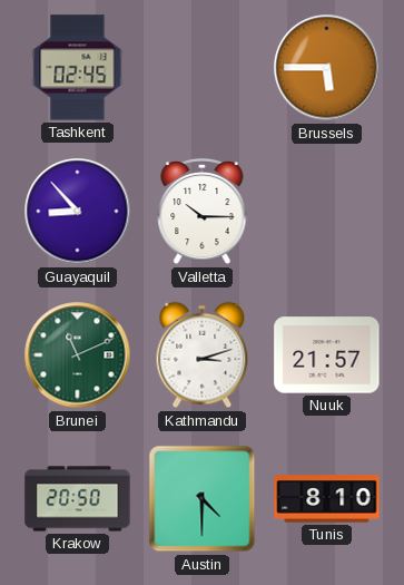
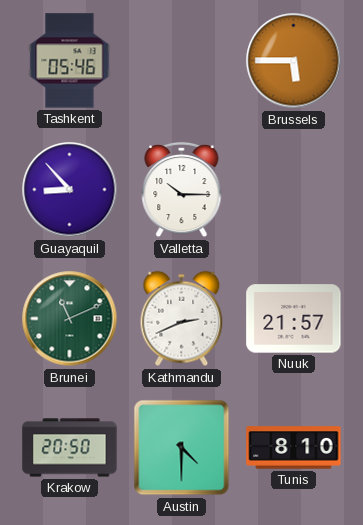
Tashkent: 02:45 -> 05:46
Kathmandu: 3:12 -> 2:41
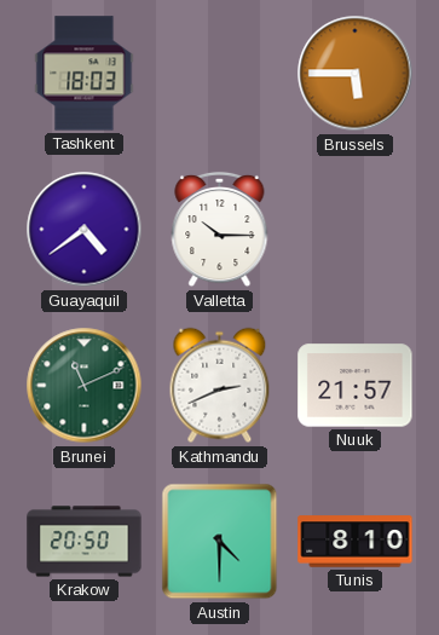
Tashkent: 05:46 -> 18:03
Guayaquil: 8:53 -> 4:39
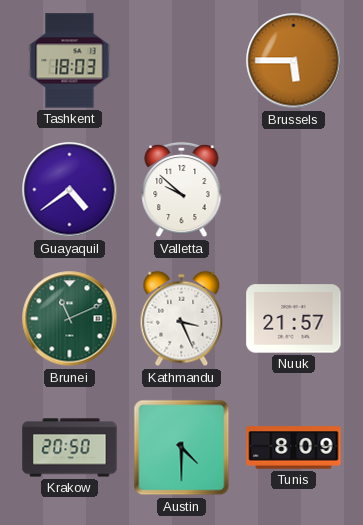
Valletta: 10:15 -> 9:52
Kathmandu: 2:41 -> 3:26
Tunis: 8:10 -> 8:09
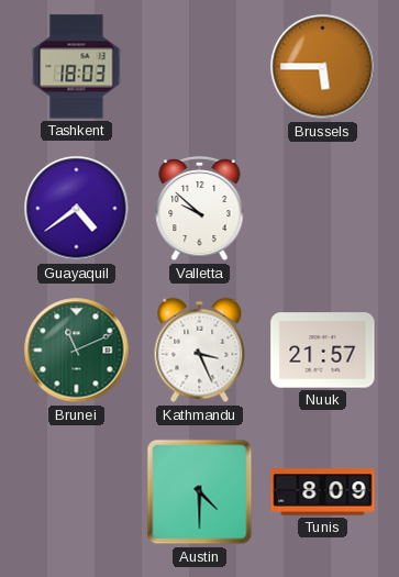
Krakow: 20:50 -> none
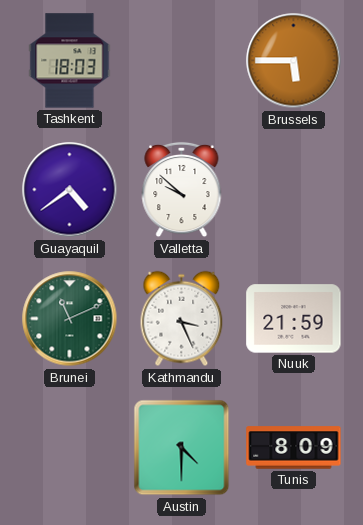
Nuuk: 21:57 -> 21:59
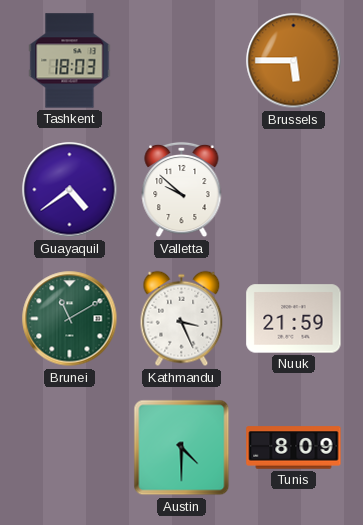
Brunei: 11:11 -> 11:10
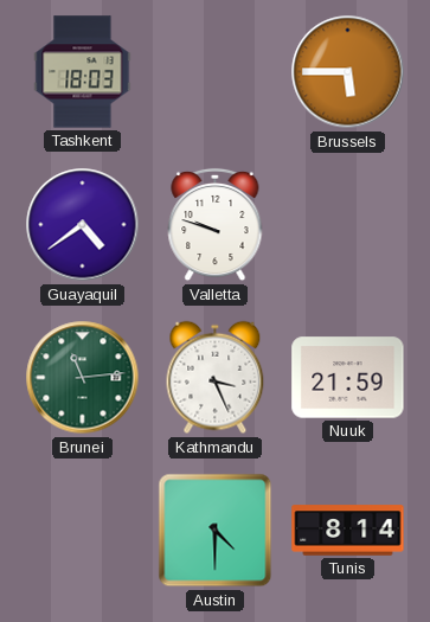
Valletta: 9:52 -> 9:48
Brunei: 11:10 -> 11:14
Tunis: 8:09 -> 8:14
